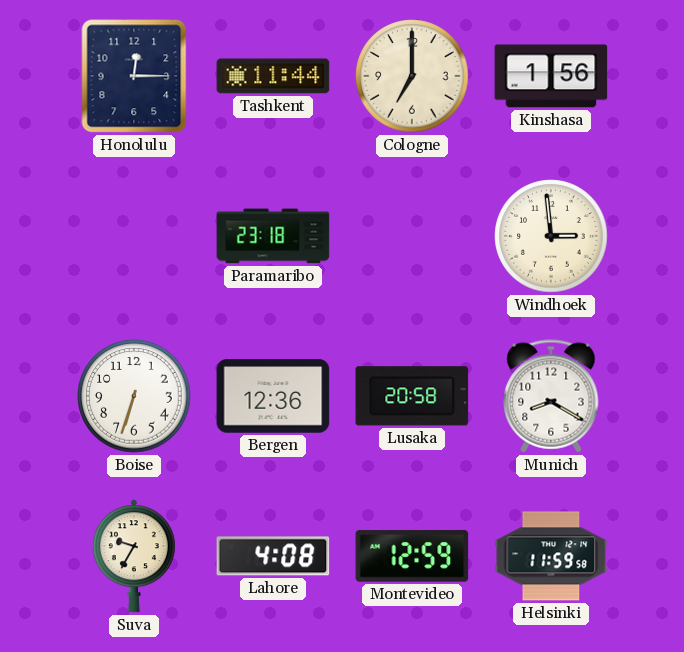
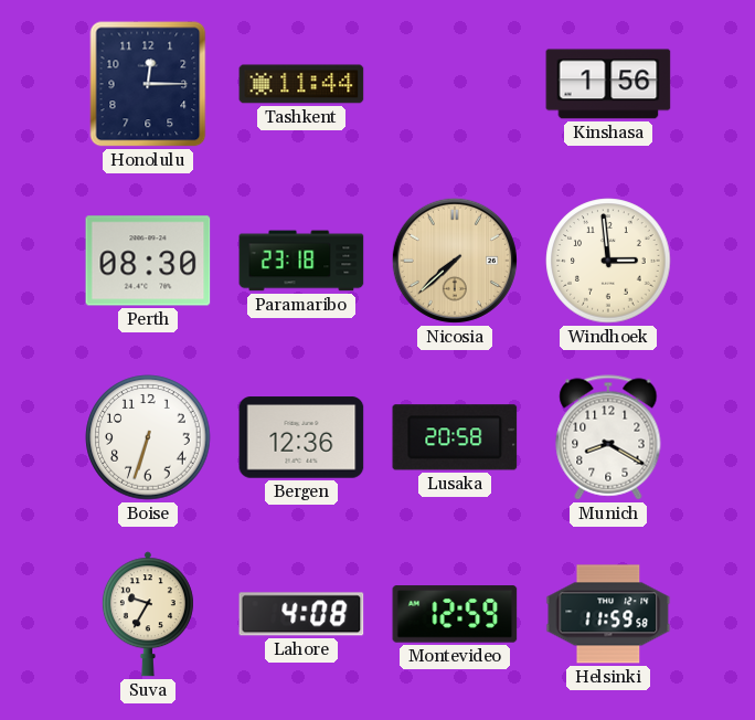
Cologne: 7:00 -> none
Perth: none -> 08:30
Nicosia: none -> 7:38
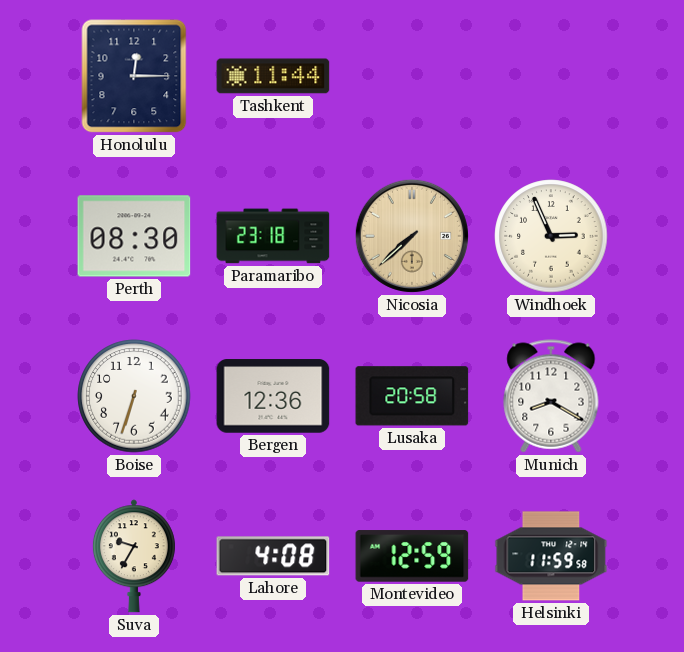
Kinshasa: 1:56 -> none
Windhoek: 2:59 -> 2:56
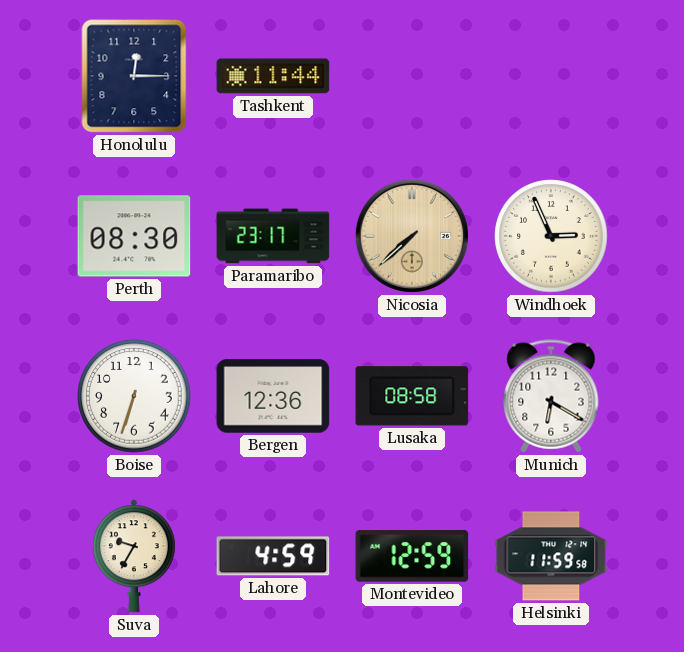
Paramaribo: 23:18 -> 23:17
Lusaka: 20:58 -> 08:58
Munich: 8:20 -> 6:20
Lahore: 4:08 -> 4:59
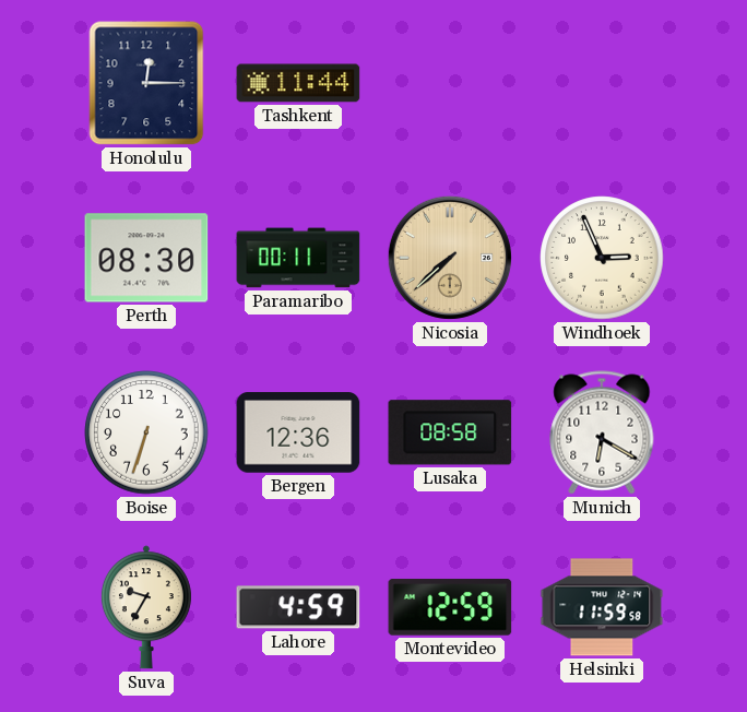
Paramaribo: 23:17 -> 00:11
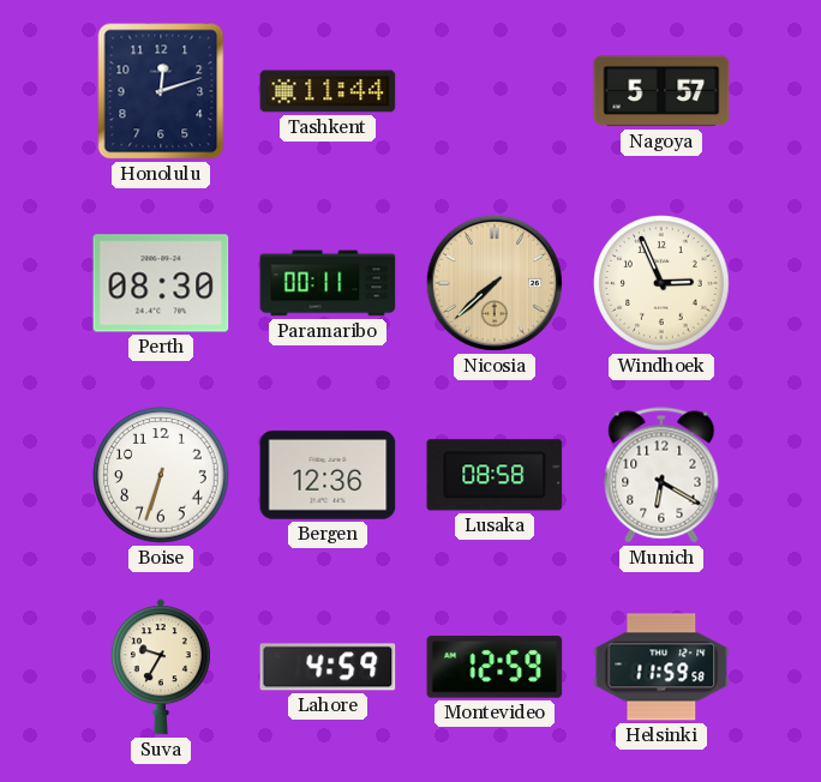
Honolulu: 12:15 -> 12:12
Nagoya: none -> 5:57
